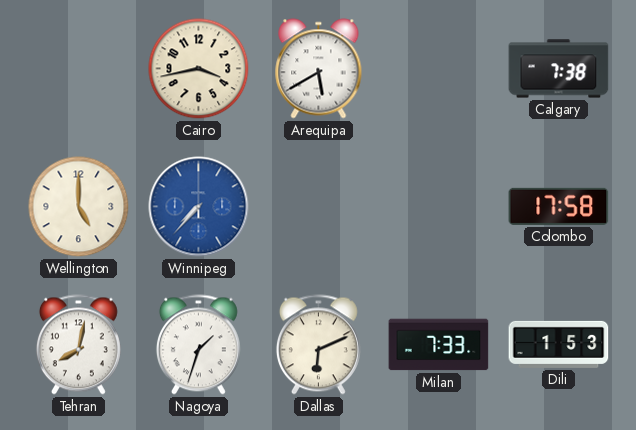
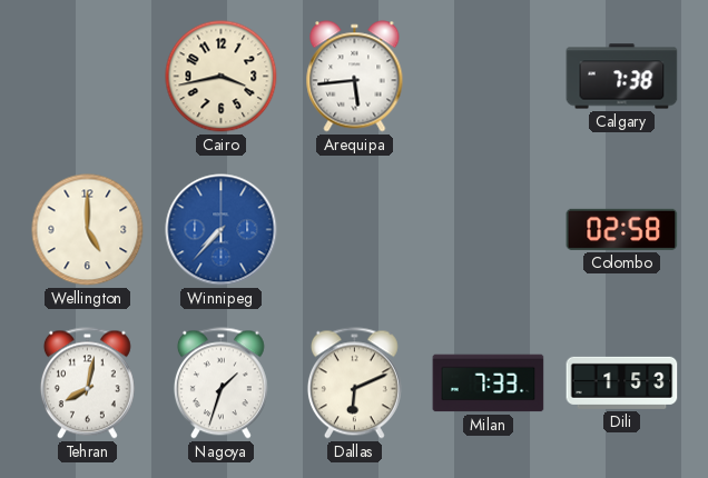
Arequipa: 5:40 -> 5:44
Colombo: 17:58 -> 02:58
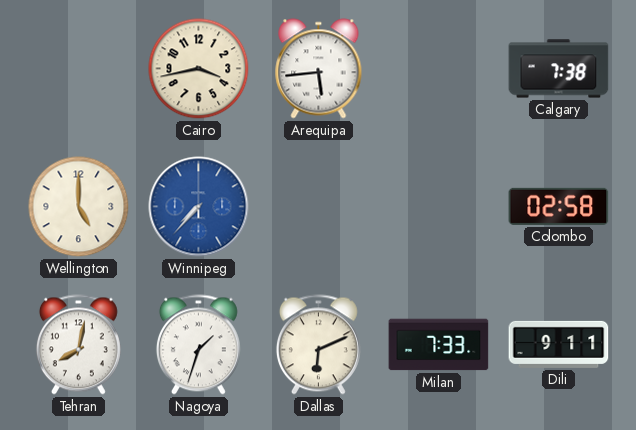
Dili: 1:53 -> 9:11
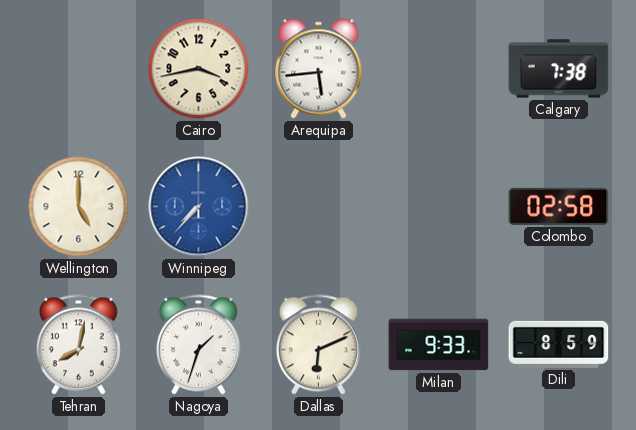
Milan: 7:33 -> 9:33
Dili: 9:11 -> 8:59
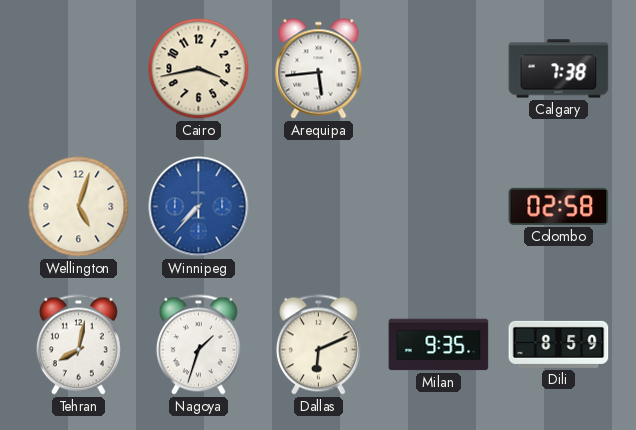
Wellington: 5:00 -> 5:03
Milan: 9:33 -> 9:35
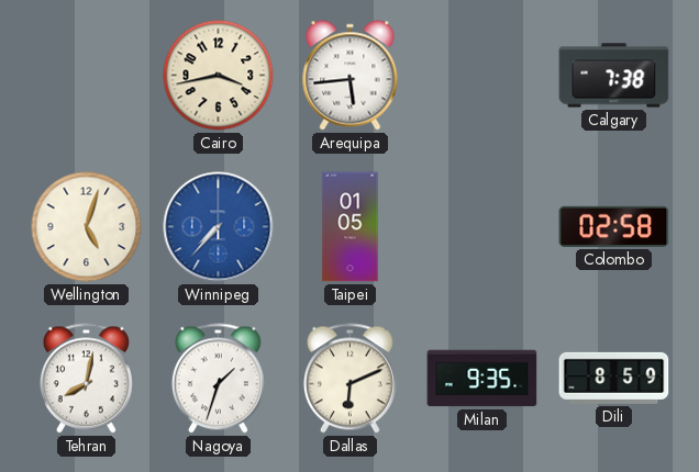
Taipei: none -> 01:05
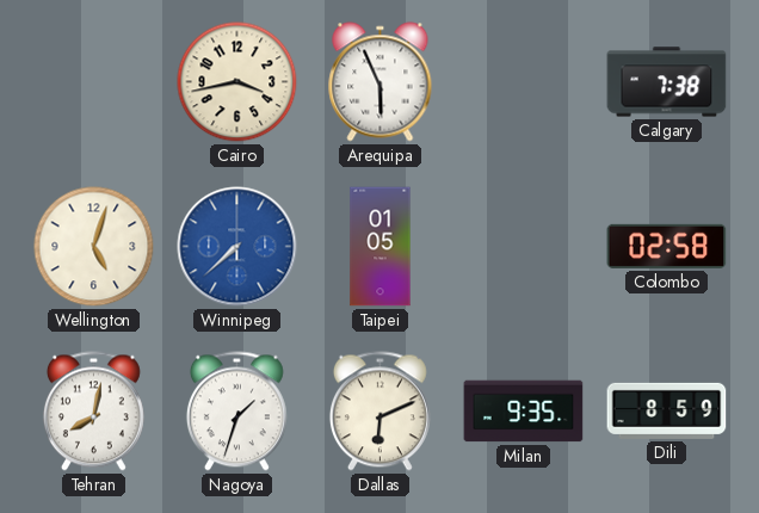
Arequipa: 5:44 -> 5:56
Winnipeg: 7:37 -> 7:38
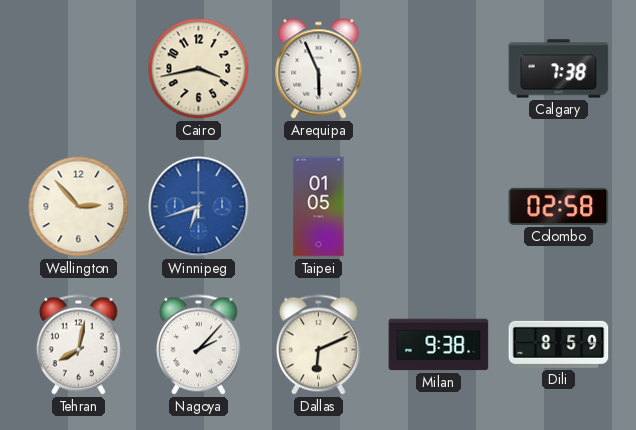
Wellington: 5:03 -> 2:53
Winnipeg: 7:38 -> 6:42
Nagoya: 1:33 -> 2:07
Milan: 9:35 -> 9:38
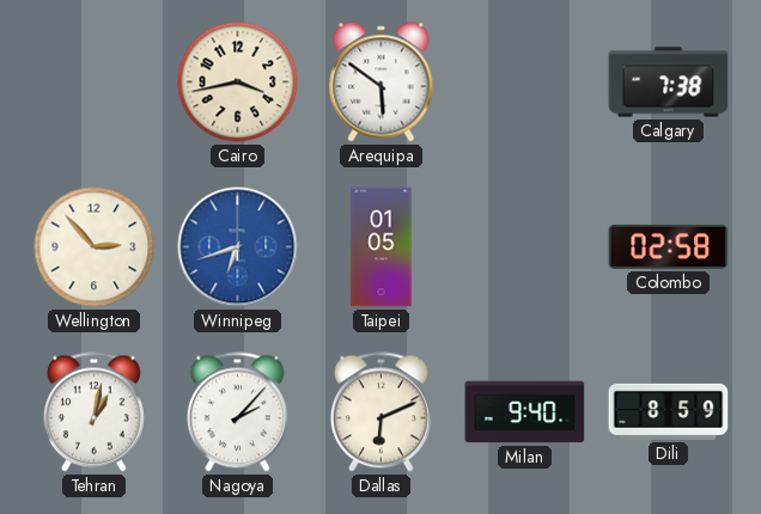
Arequipa: 5:56 -> 5:51
Tehran: 8:02 -> 1:02
Milan: 9:38 -> 9:40
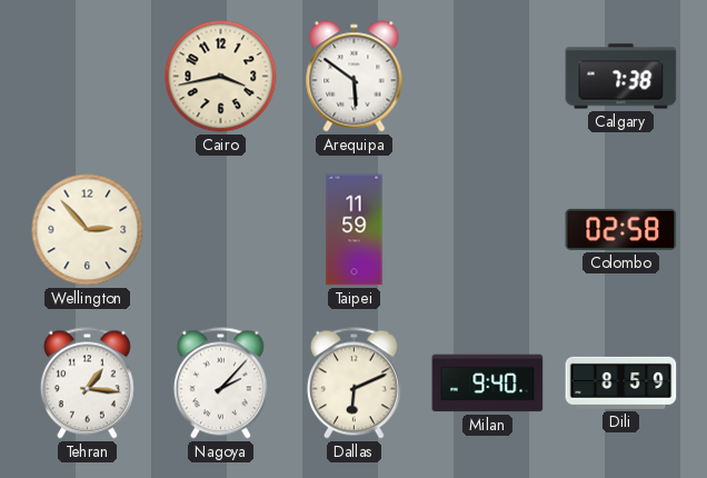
Winnipeg: 6:42 -> none
Taipei: 01:05 -> 11:59
Tehran: 1:02 -> 1:16
